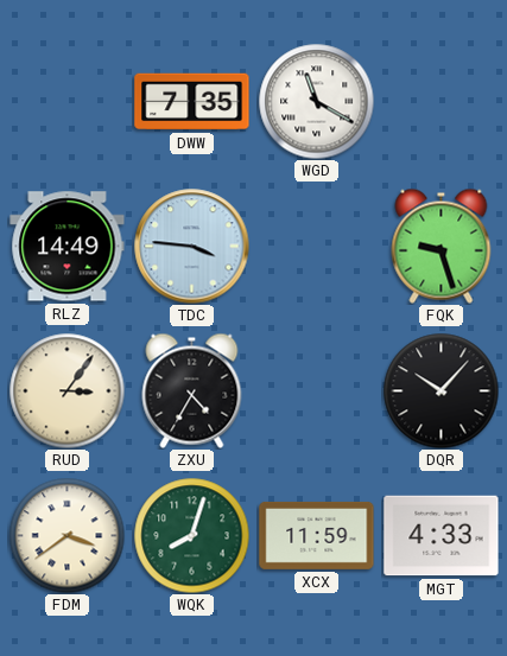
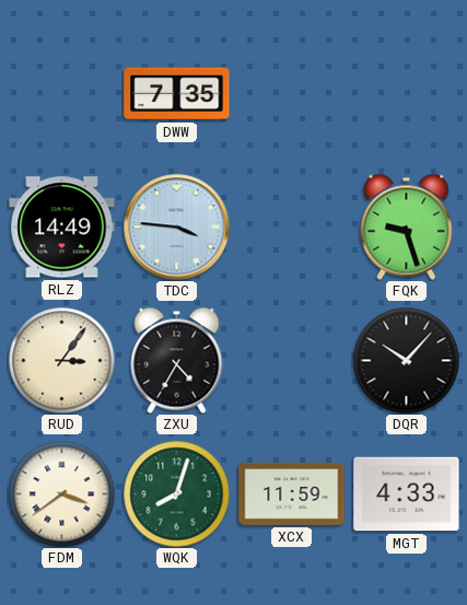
WGD: 11:20 -> none
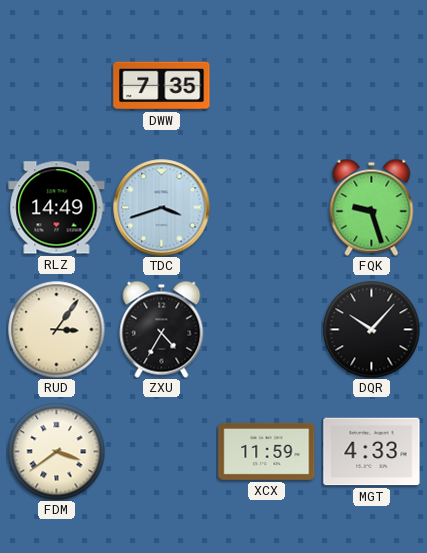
TDC: 3:46 -> 3:42
WQK: 8:03 -> none
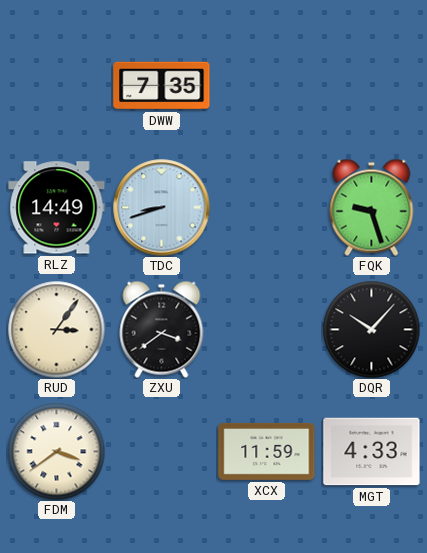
TDC: 3:42 -> 8:42
ZXU: 4:35 -> 3:39
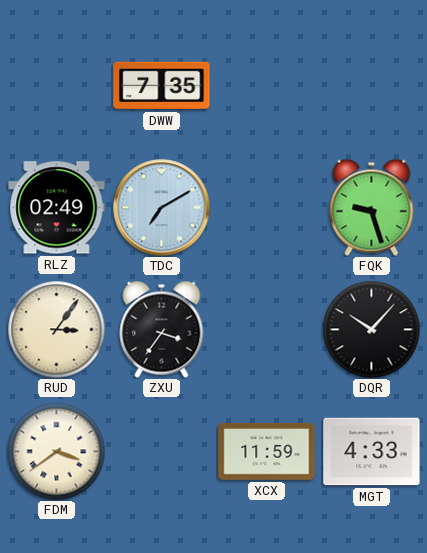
RLZ: 14:49 -> 02:49
TDC: 8:42 -> 7:10
ZXU: 3:39 -> 3:36
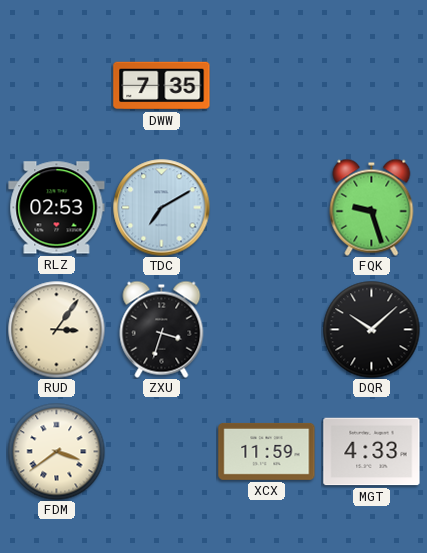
RLZ: 02:49 -> 02:53
ZXU: 3:36 -> 3:33
DQR: 10:07 -> 10:08
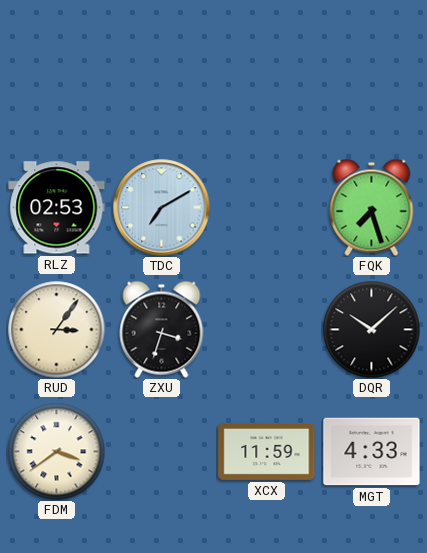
DWW: 7:35 -> none
FQK: 9:27 -> 7:27
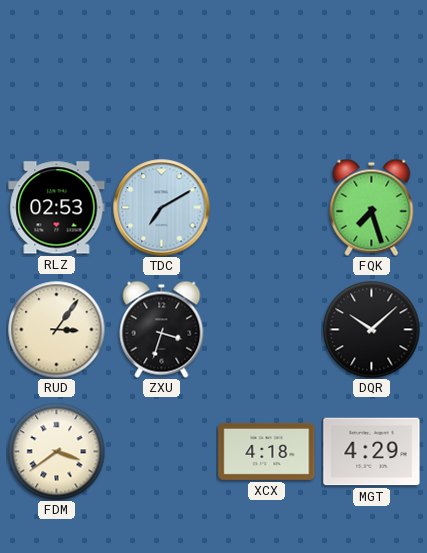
XCX: 11:59 -> 4:18
MGT: 4:33 -> 4:29
